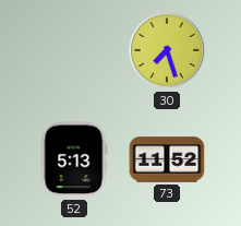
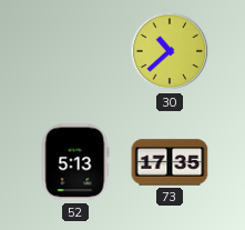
30: 7:27 -> 10:38
73: 11:52 -> 17:35
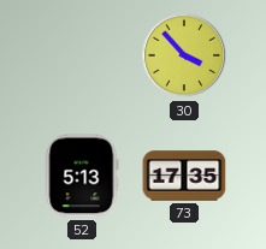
30: 10:38 -> 3:53
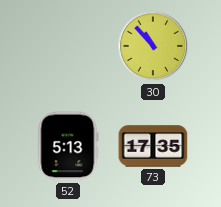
30: 3:53 -> 10:53
